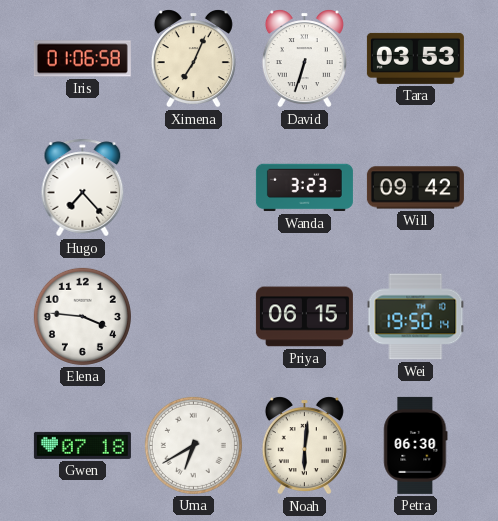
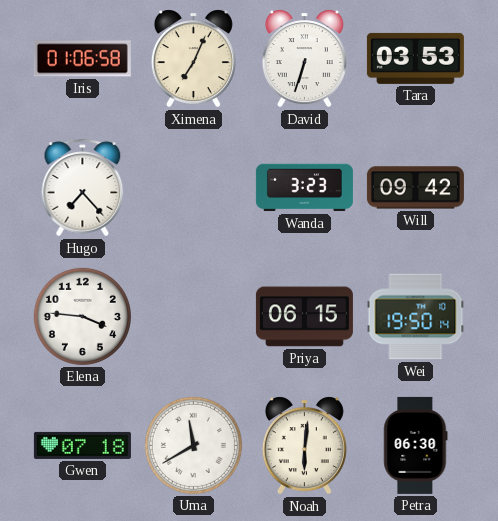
Uma: 6:40 -> 11:40
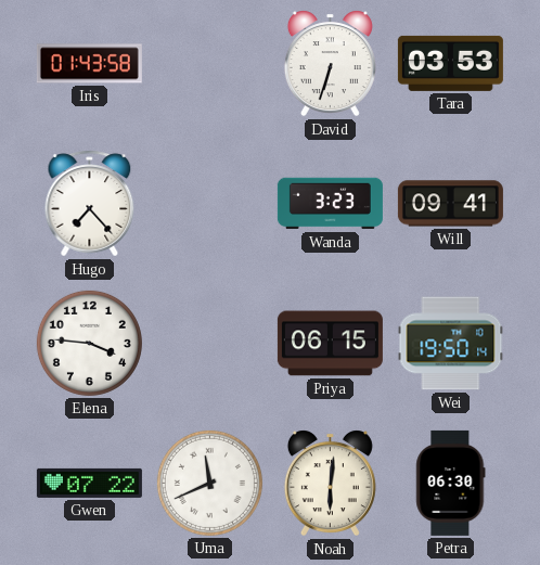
Iris: 01:06 -> 01:43
Ximena: 7:04 -> none
Will: 09:42 -> 09:41
Gwen: 07:18 -> 07:22
Uma: 11:40 -> 11:41
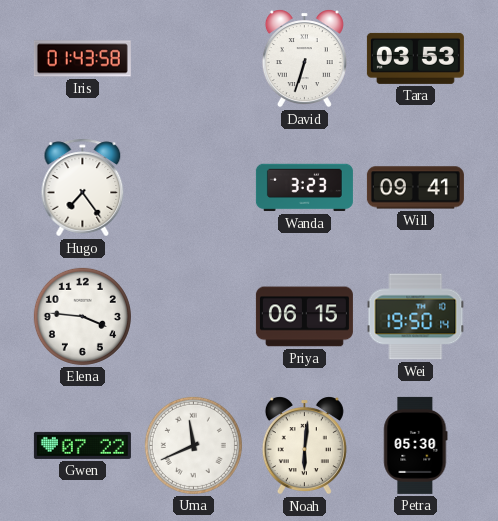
Hugo: 7:23 -> 7:24
Petra: 06:30 -> 05:30
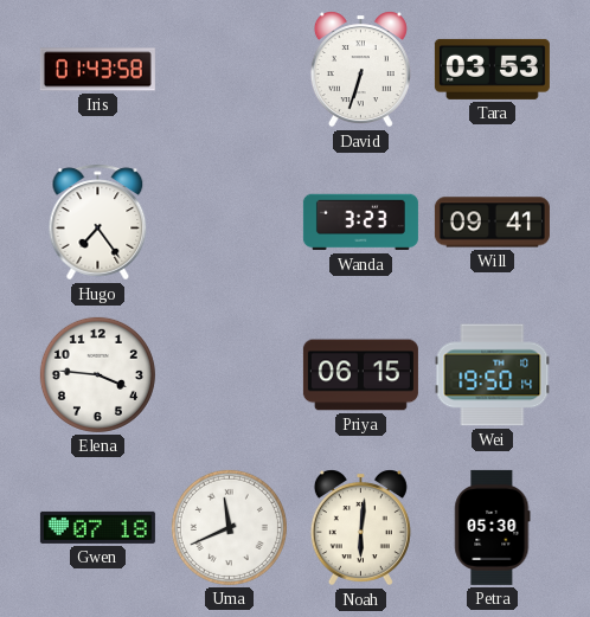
Gwen: 07:22 -> 07:18
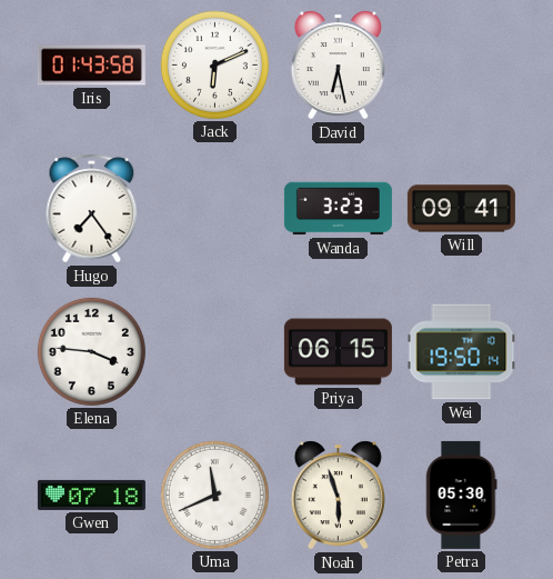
Jack: none -> 6:11
David: 6:33 -> 6:28
Tara: 03:53 -> none
Noah: 6:01 -> 5:57
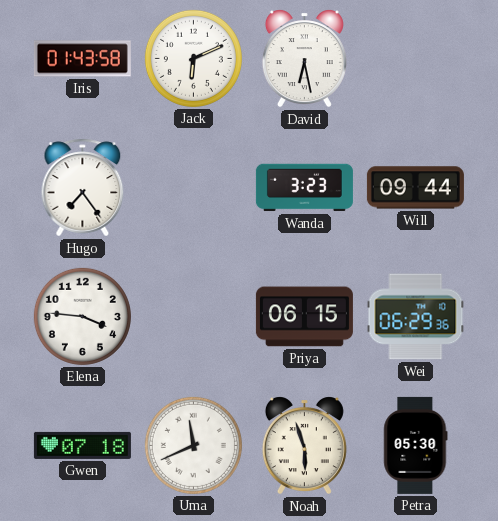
Will: 09:41 -> 09:44
Wei: 19:50 -> 06:29
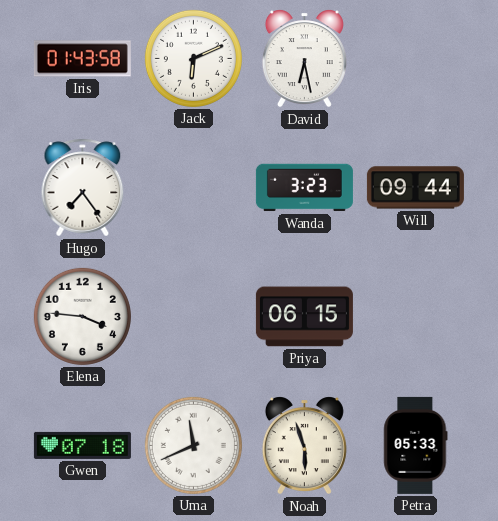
Wei: 06:29 -> none
Petra: 05:30 -> 05:33
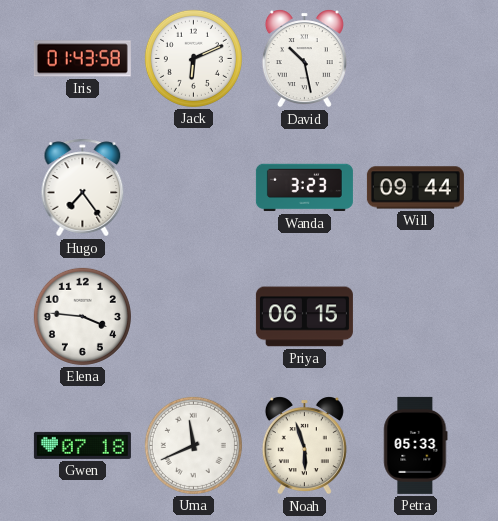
David: 6:28 -> 10:28
